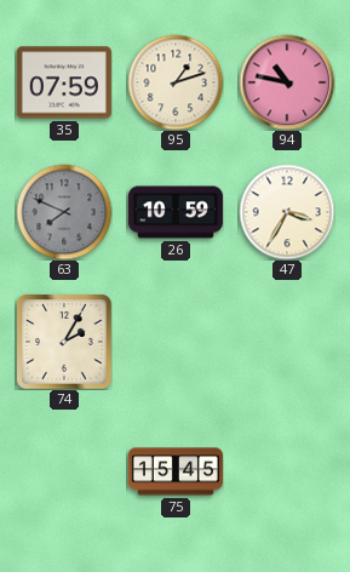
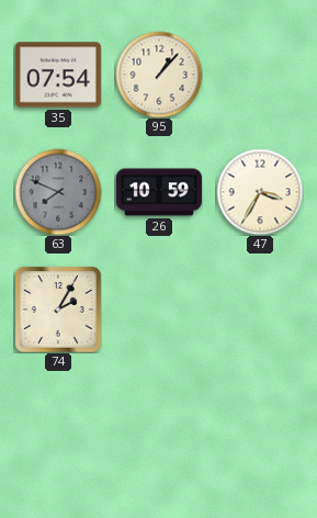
35: 07:59 -> 07:54
95: 1:12 -> 1:07
94: 10:47 -> none
75: 15:45 -> none
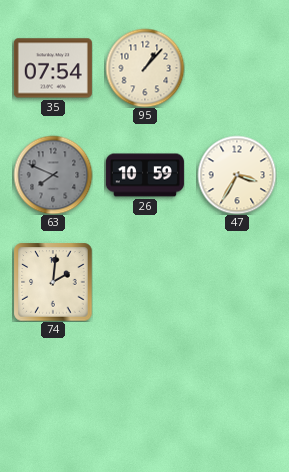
74: 2:05 -> 2:01
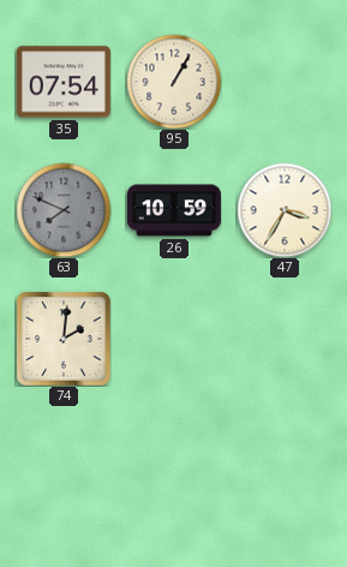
95: 1:07 -> 1:05
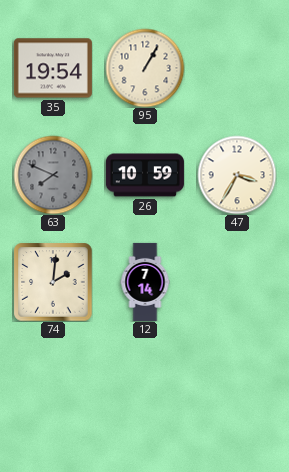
35: 07:54 -> 19:54
12: none -> 7:14
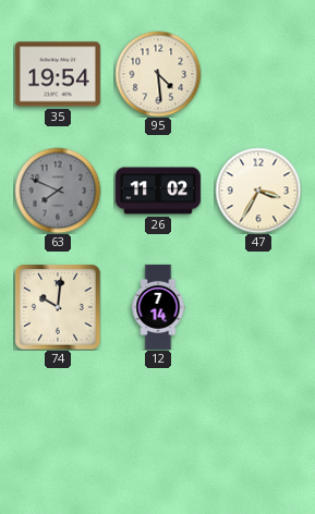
95: 1:05 -> 4:29
26: 10:59 -> 11:02
74: 2:01 -> 10:01
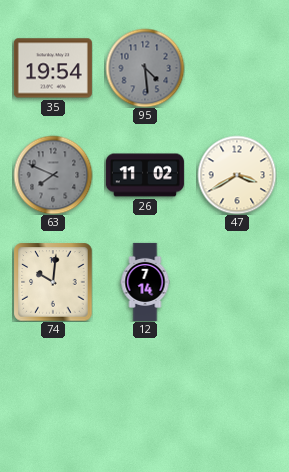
95 dial: cream -> grey
47: 3:35 -> 3:40
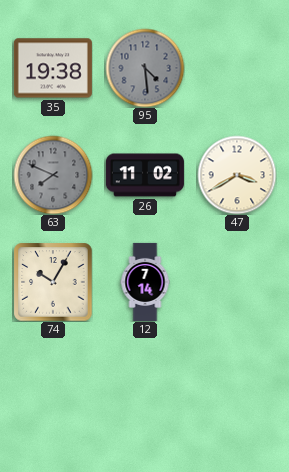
35: 19:54 -> 19:38
74: 10:01 -> 10:05
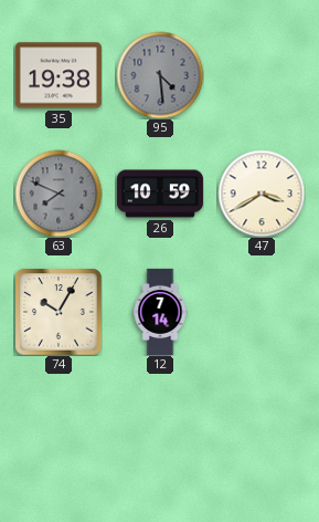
26: 11:02 -> 10:59
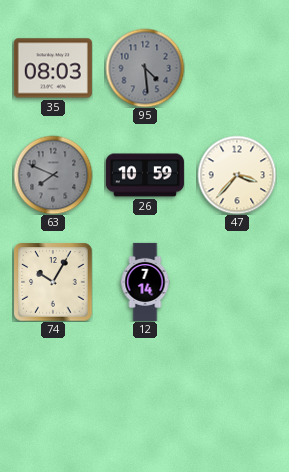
35: 19:38 -> 08:03
47: 3:40 -> 3:37
